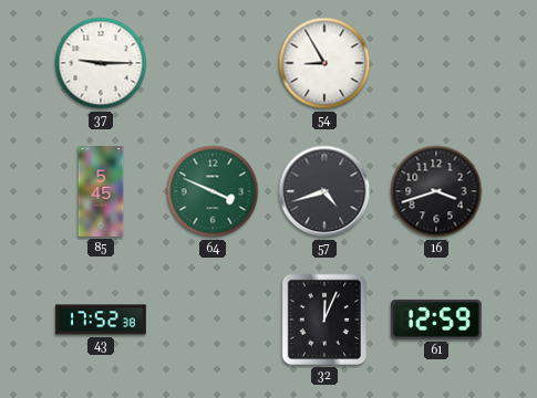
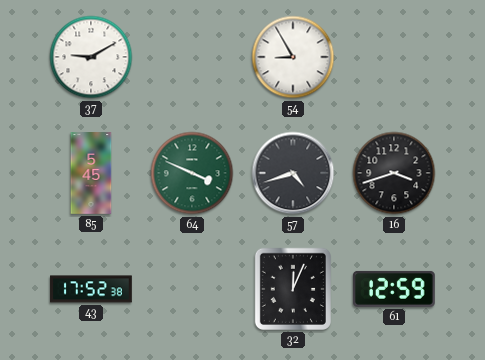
37: 9:15 -> 9:10
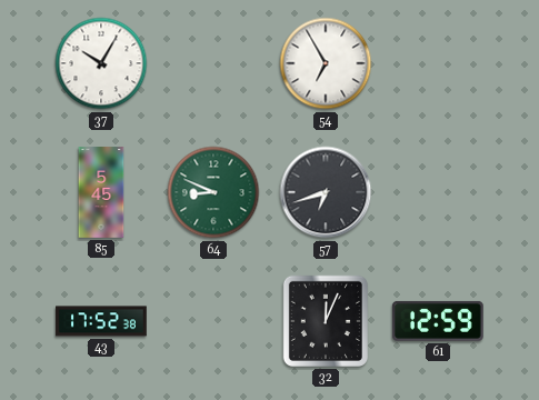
37: 9:10 -> 10:05
54: 8:55 -> 6:55
64: 3:49 -> 8:49
57: 4:42 -> 6:42
16: 3:42 -> none
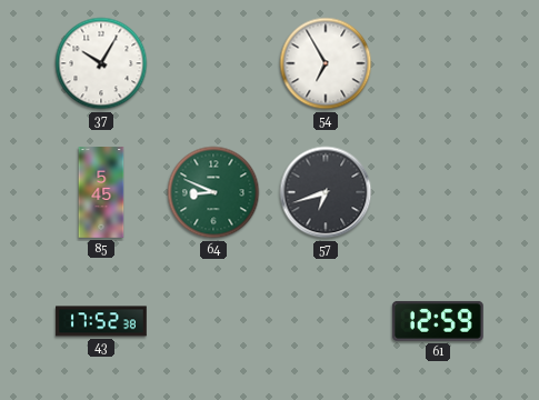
32: 12:04 -> none
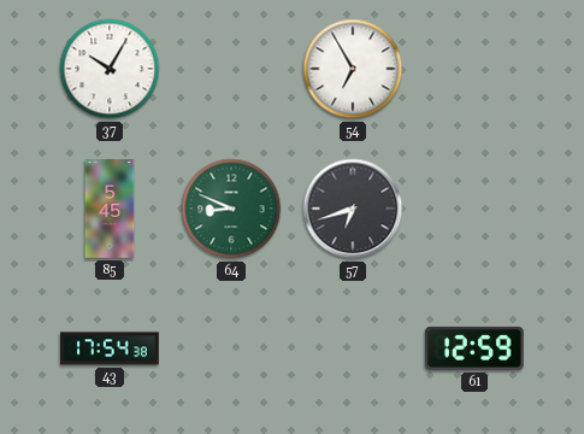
43: 17:52 -> 17:54
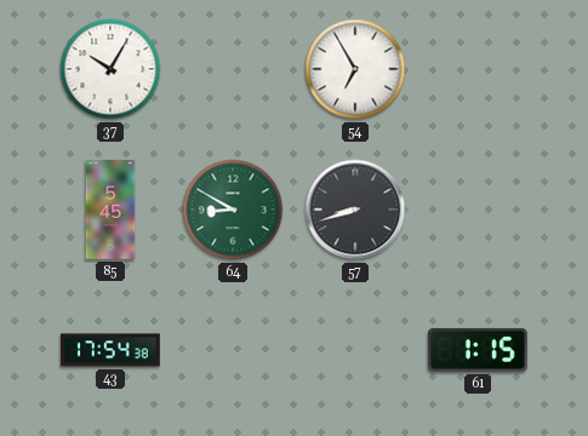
64: 8:49 -> 8:50
57: 6:42 -> 8:42
61: 12:59 -> 1:15
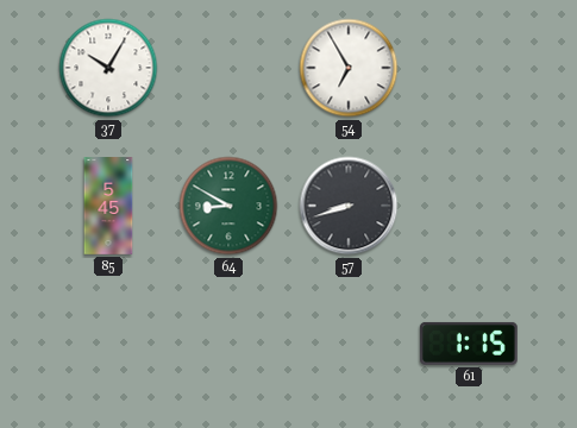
43: 17:54 -> none
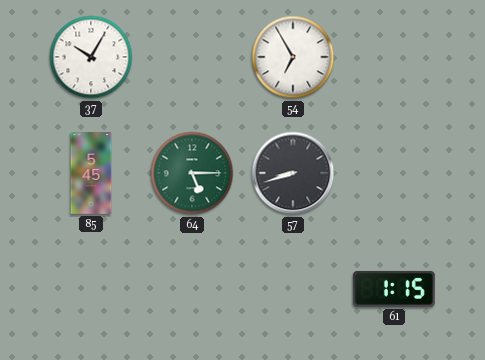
64: 8:50 -> 5:15
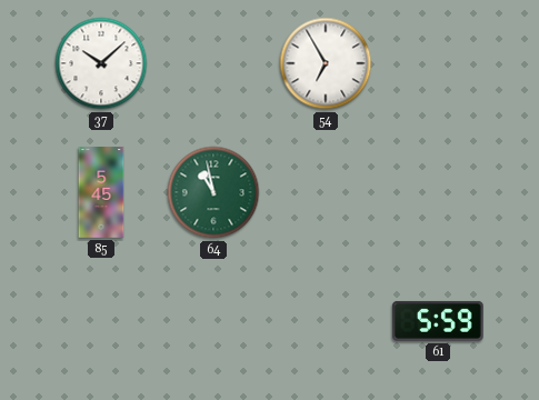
37: 10:05 -> 10:08
64: 5:15 -> 10:58
57: 8:42 -> none
61: 1:15 -> 5:59
